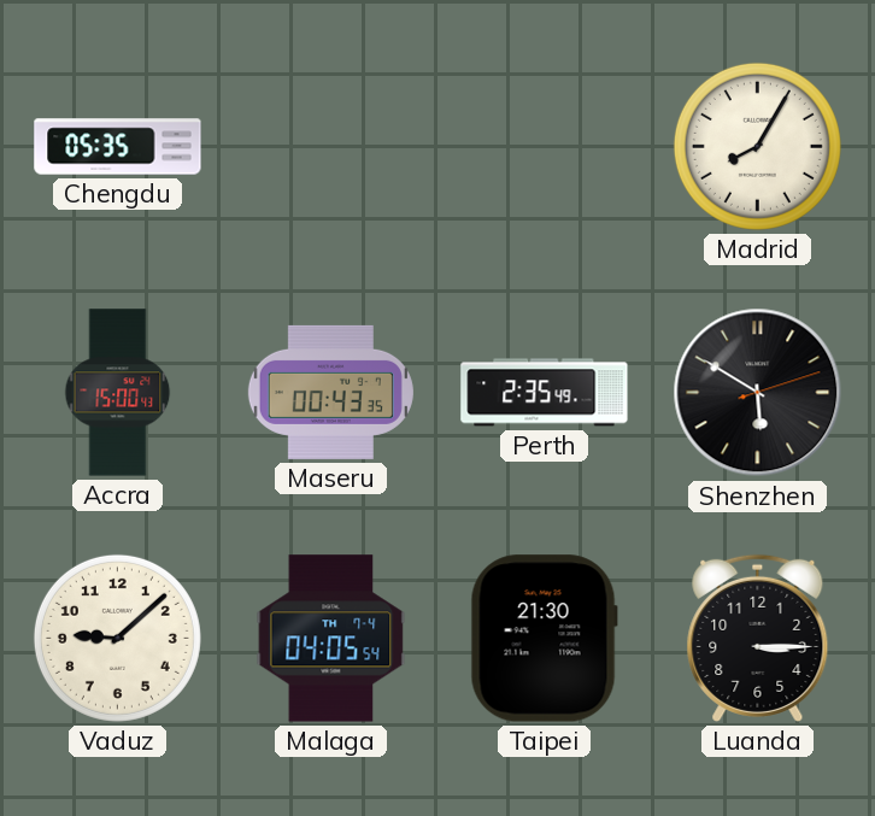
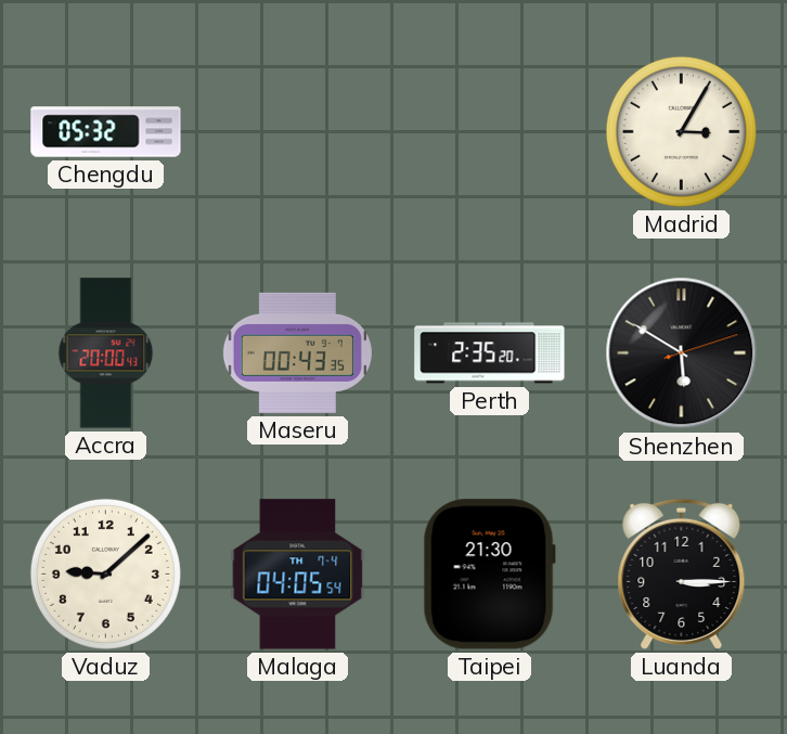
Chengdu: 05:35 -> 05:32
Madrid: 8:05 -> 3:05
Accra: 15:00 -> 20:00
Perth: 2:35:49 -> 2:35:20
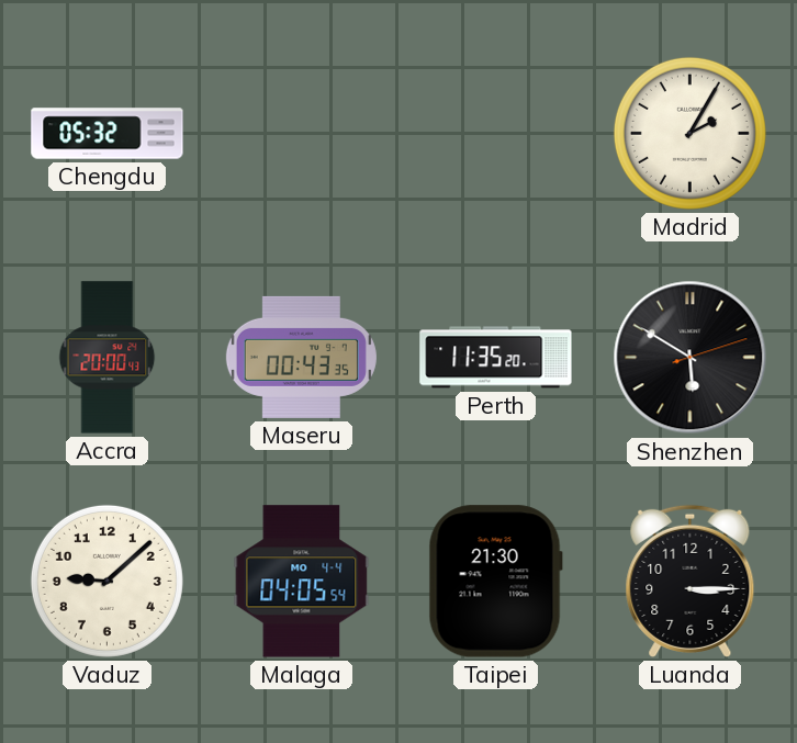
Madrid: 3:05 -> 2:05
Perth: 2:35 -> 11:35
Malaga date: TH 7-4 -> MO 4-4
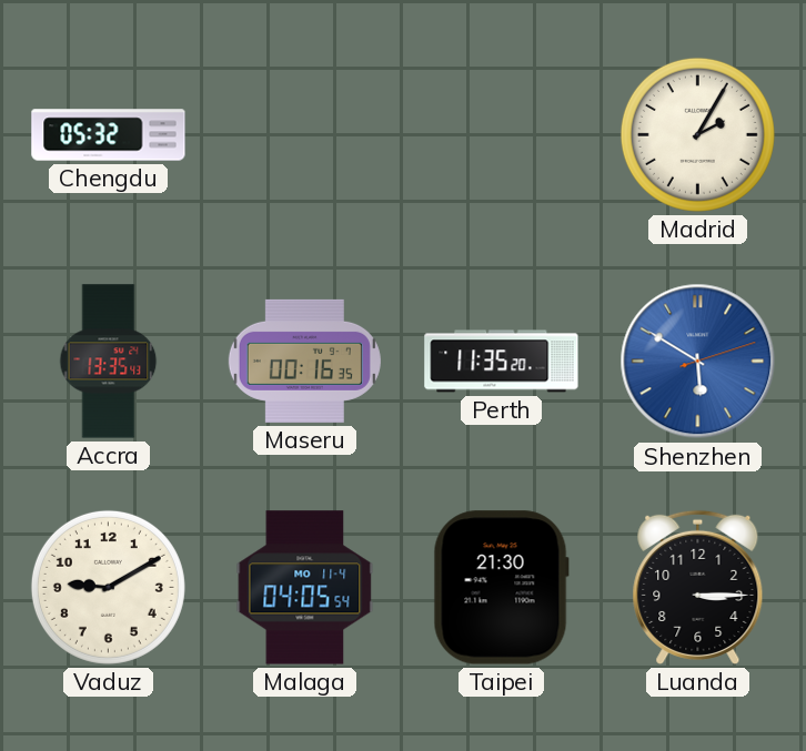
Accra: 20:00 -> 13:35
Maseru: 00:43 -> 00:16
Shenzhen dial: black -> blue
Vaduz: 9:08 -> 9:10
Malaga date: MO 4-4 -> MO 11-4
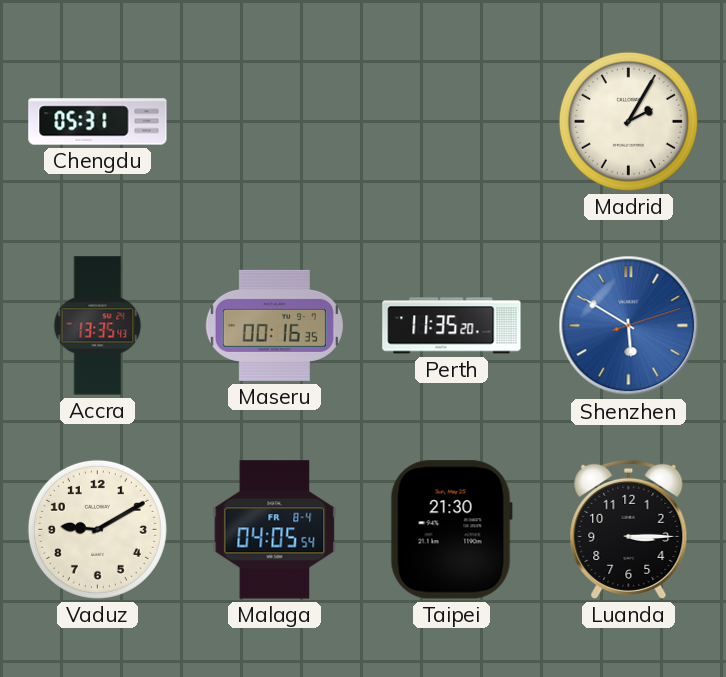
Chengdu: 05:32 -> 05:31
Malaga date: MO 11-4 -> FR 8-4
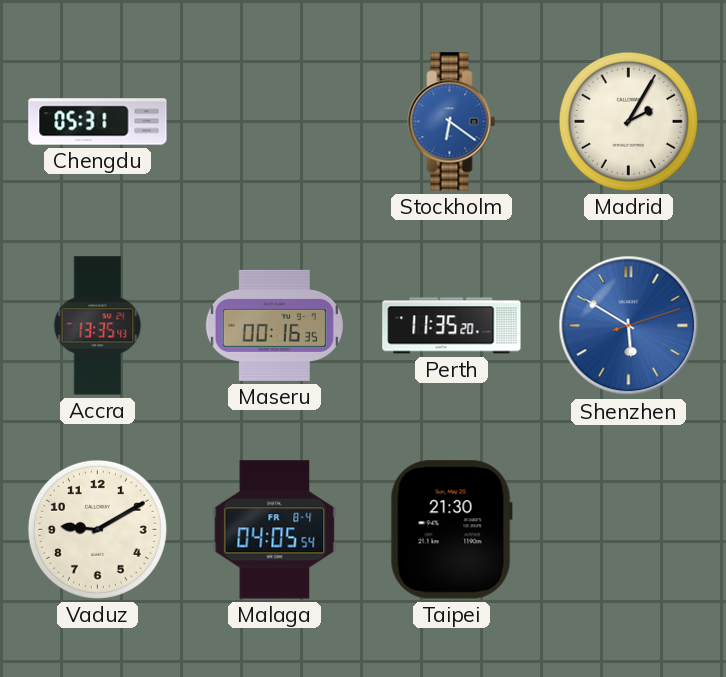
Stockholm: none -> 6:21
Luanda: 3:15 -> none
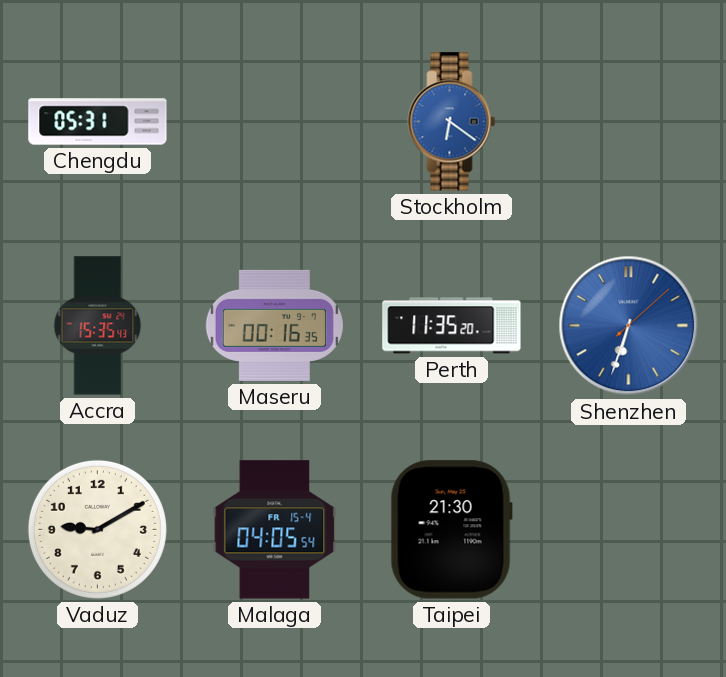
Madrid: 2:05 -> none
Accra: 13:35 -> 15:35
Shenzhen: 5:50 -> 6:33
Malaga date: FR 8-4 -> FR 15-4
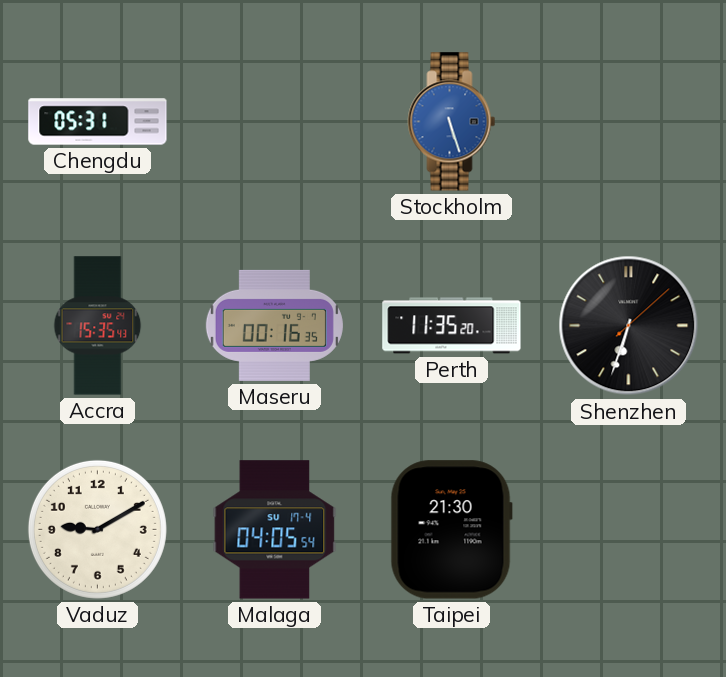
Stockholm: 6:21 -> 5:27
Shenzhen dial: blue -> black
Malaga date: FR 15-4 -> SU 17-4
